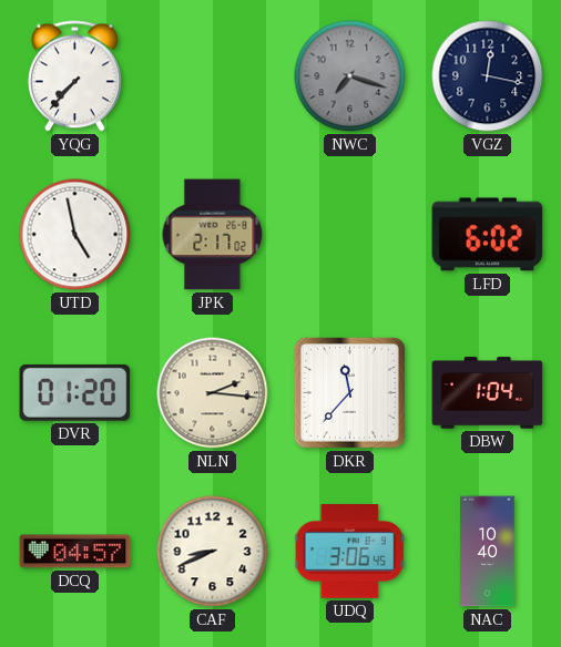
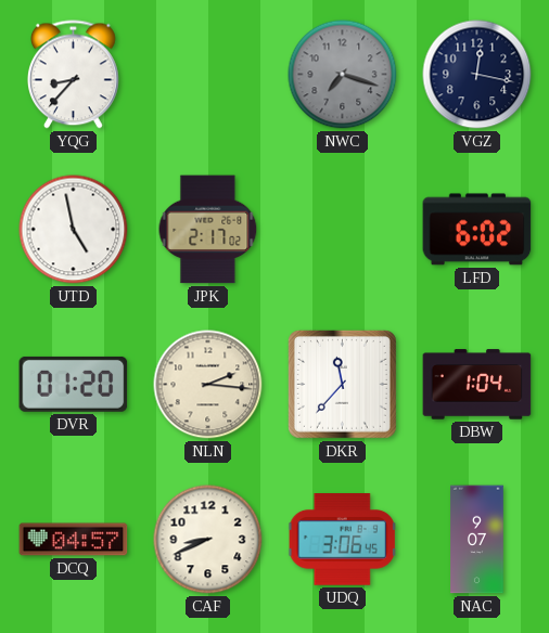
YQG: 7:37 -> 8:37
NAC: 10:40 -> 9:07
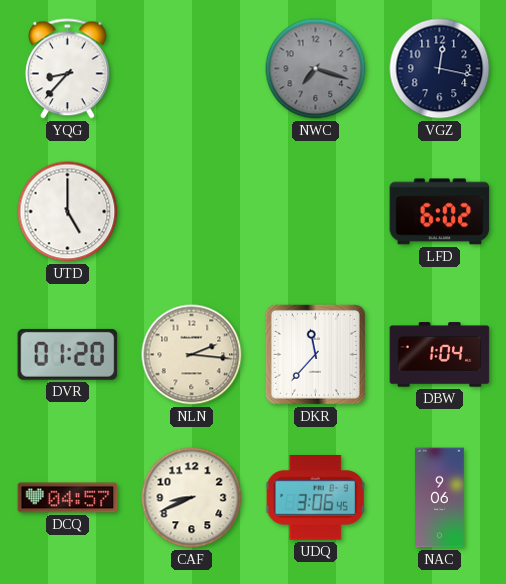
UTD: 4:58 -> 5:00
JPK: 2:17 -> none
NAC: 9:07 -> 9:06
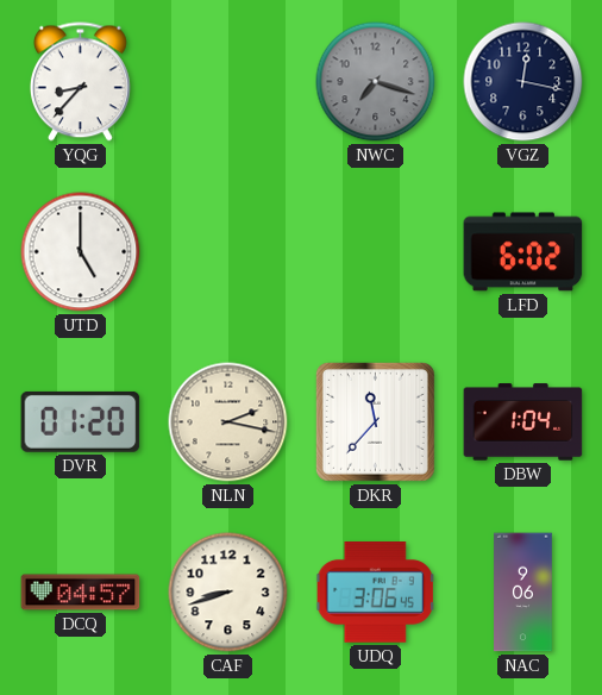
NLN: 2:16 -> 2:17
CAF: 8:41 -> 8:42
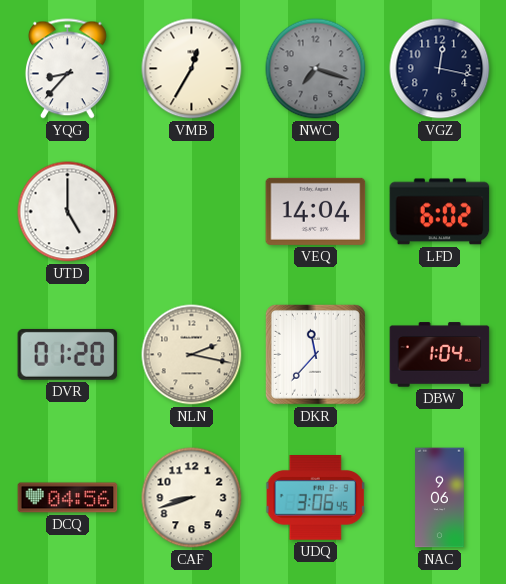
VMB: none -> 12:35
VEQ: none -> 14:04
DCQ: 04:57 -> 04:56
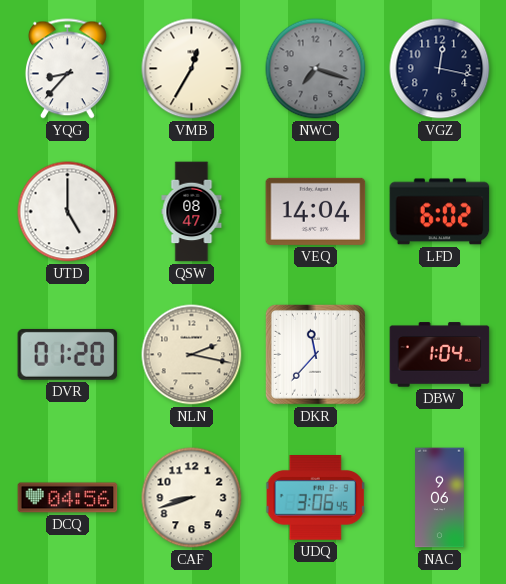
QSW: none -> 08:47
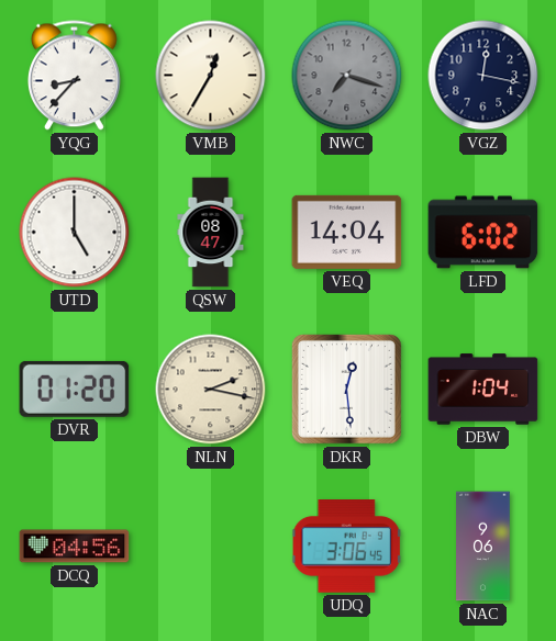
DKR: 11:37 -> 12:29
CAF: 8:42 -> none
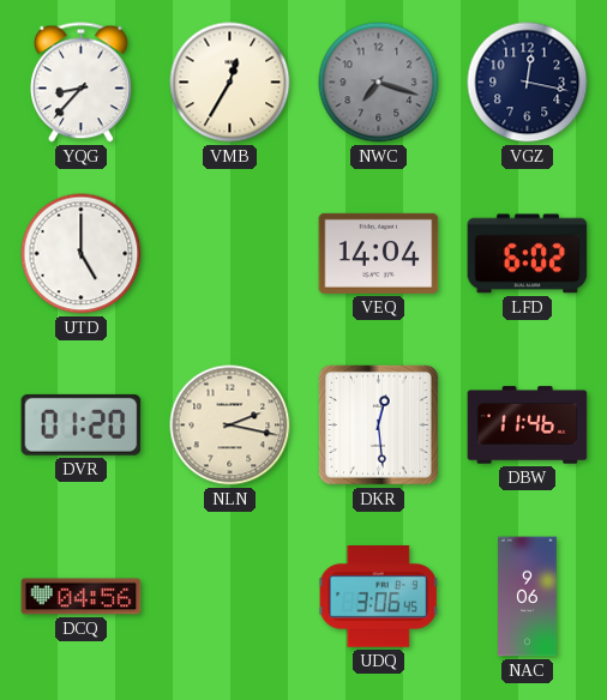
QSW: 08:47 -> none
DBW: 1:04 -> 11:46
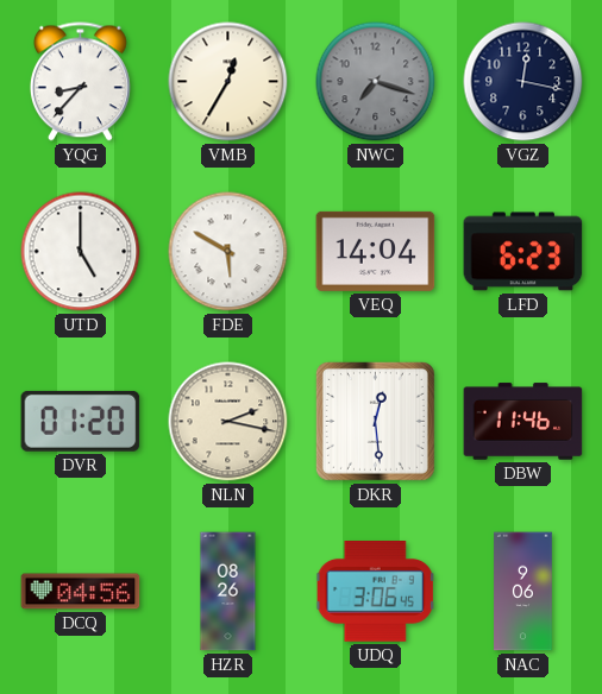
FDE: none -> 5:50
LFD: 6:02 -> 6:23
HZR: none -> 08:26
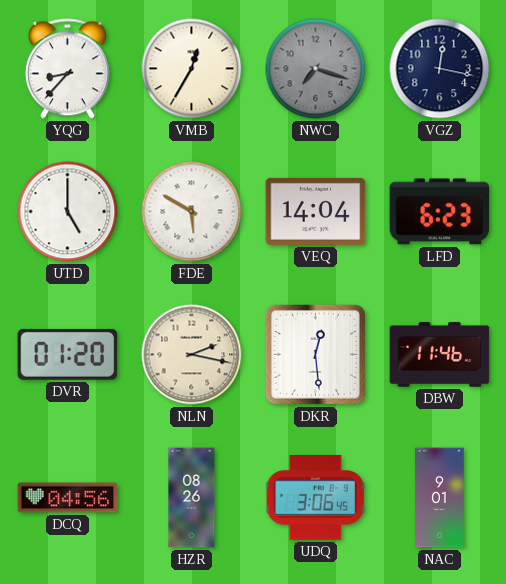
NAC: 9:06 -> 9:01
